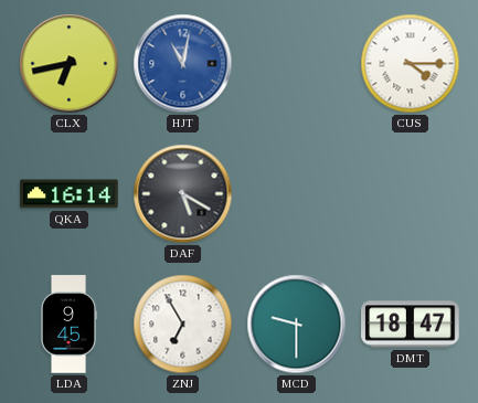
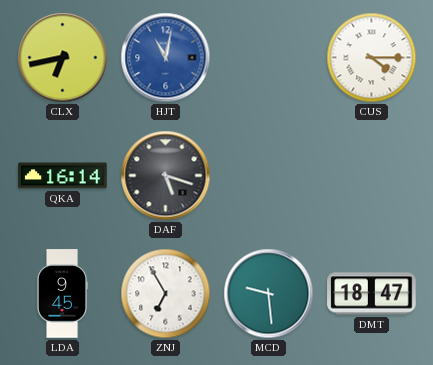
DAF: 5:20 -> 5:18
MCD: 9:30 -> 9:29
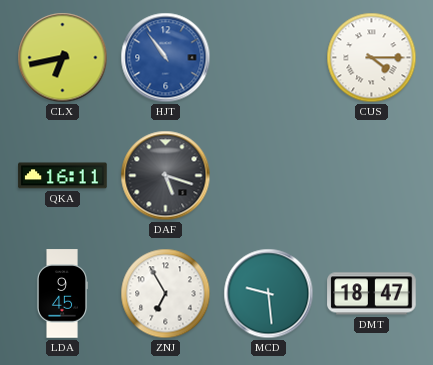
HJT: 11:02 -> 10:54
QKA: 16:14 -> 16:11
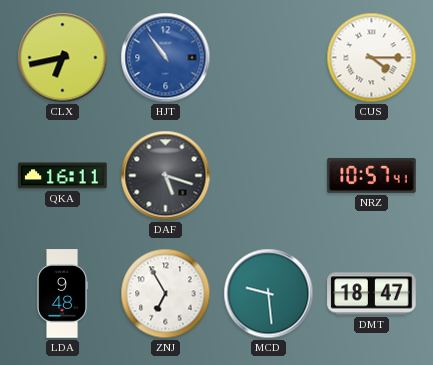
NRZ: none -> 10:57
LDA: 9:45 -> 9:48
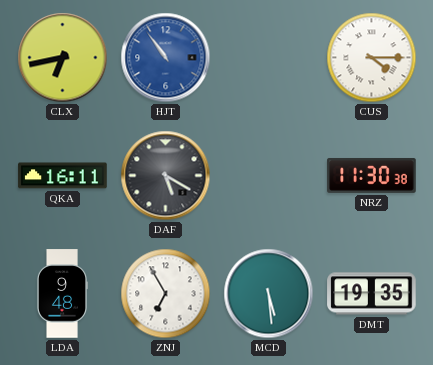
DAF: 5:18 -> 5:20
NRZ: 10:57 -> 11:30
MCD: 9:29 -> 5:29
DMT: 18:47 -> 19:35
